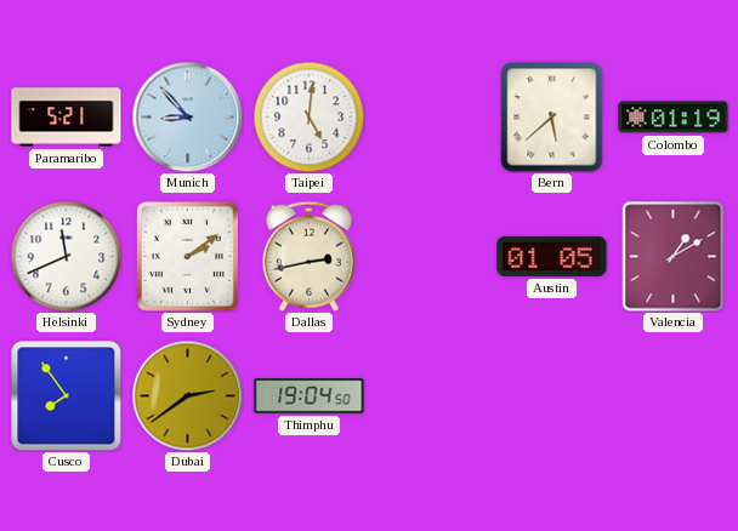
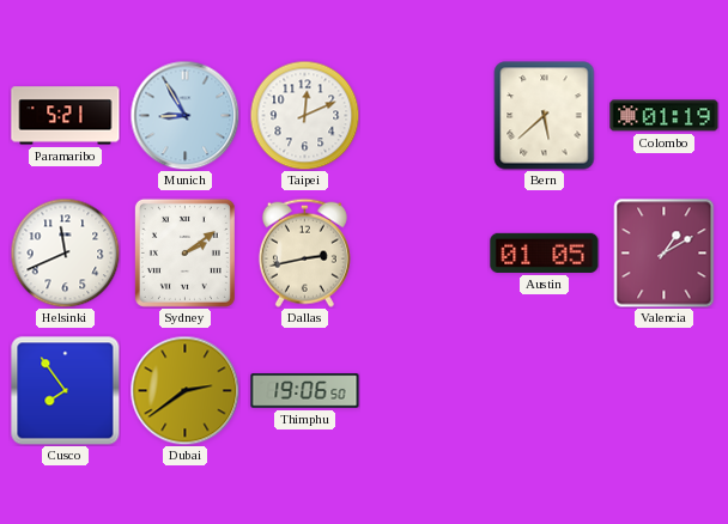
Munich: 8:53 -> 8:55
Taipei: 5:01 -> 12:11
Thimphu: 19:04 -> 19:06
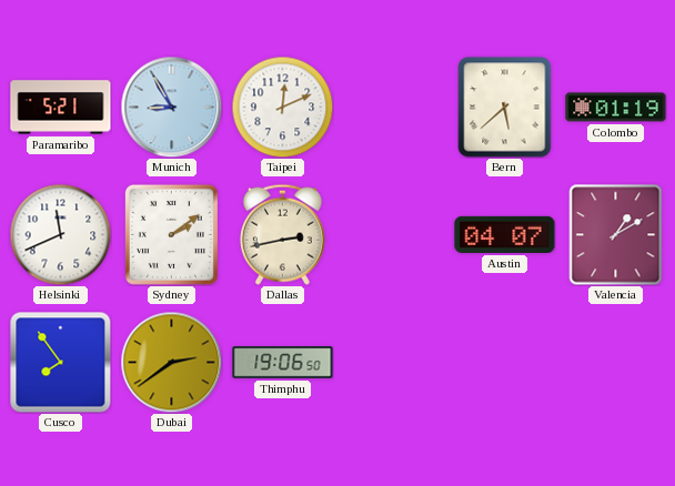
Austin: 01:05 -> 04:07
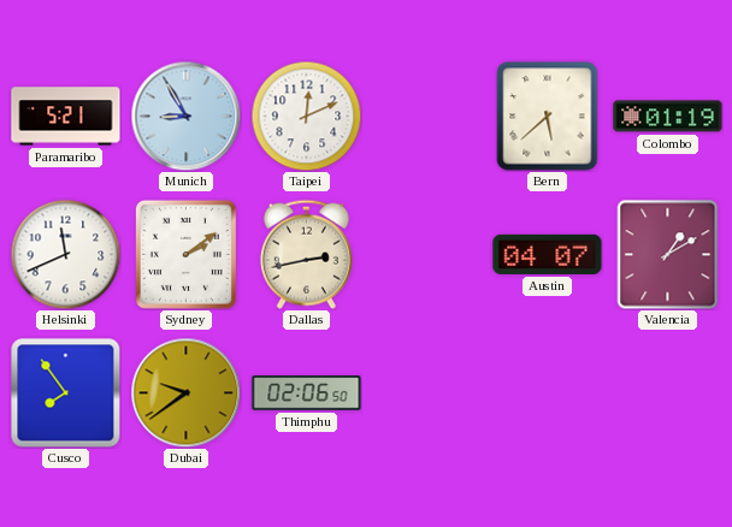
Dubai: 2:39 -> 9:39
Thimphu: 19:06 -> 02:06
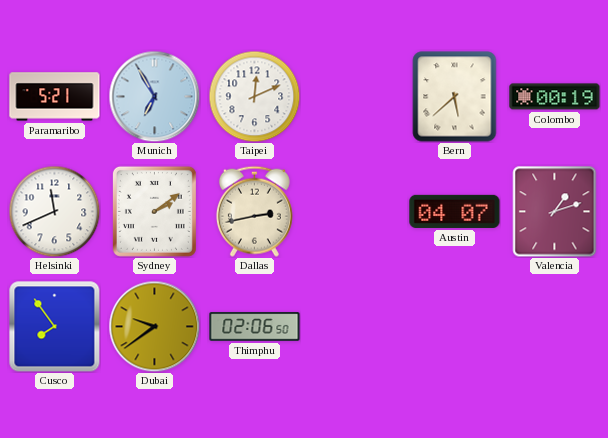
Munich: 8:55 -> 6:55
Colombo: 01:19 -> 00:19
Valencia: 1:10 -> 1:12
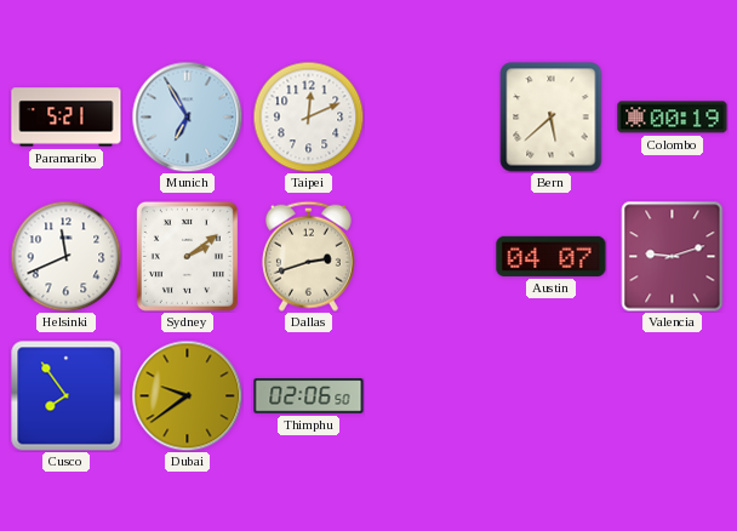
Dallas: 2:43 -> 2:42
Valencia: 1:12 -> 9:12
